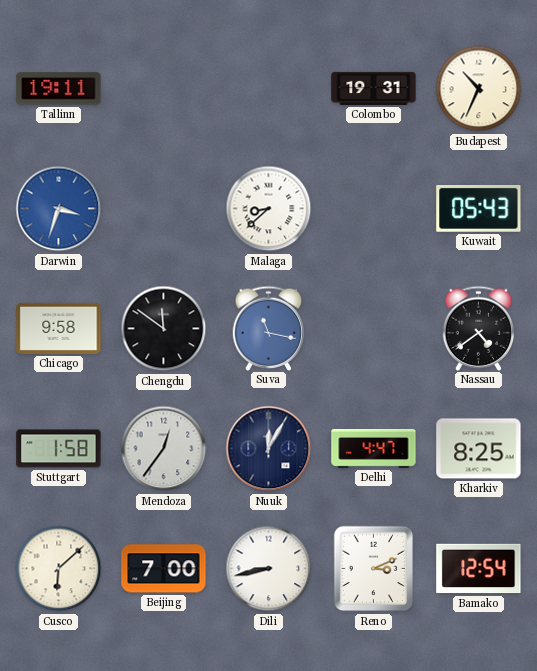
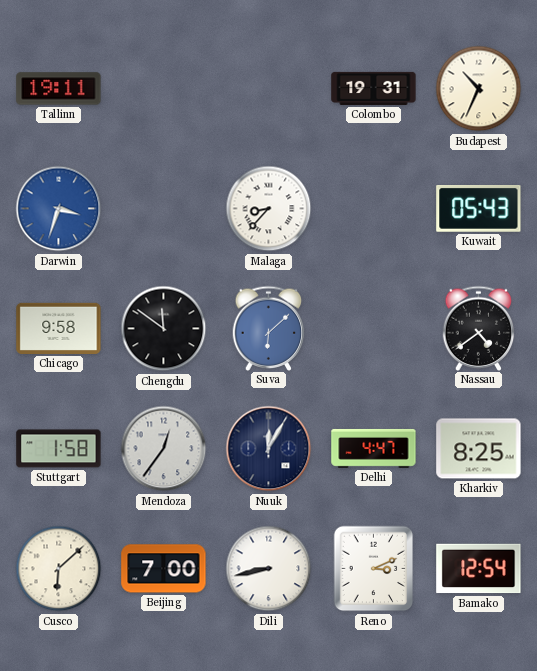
Malaga: 8:38 -> 8:37
Suva: 11:17 -> 6:08
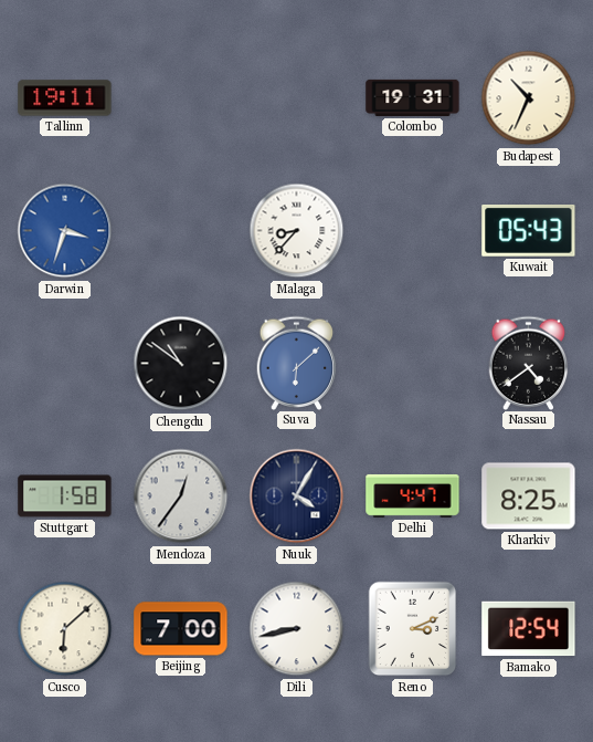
Chicago: 9:58 -> none
Chengdu: 11:51 -> 10:51
Nuuk: 12:05 -> 4:05
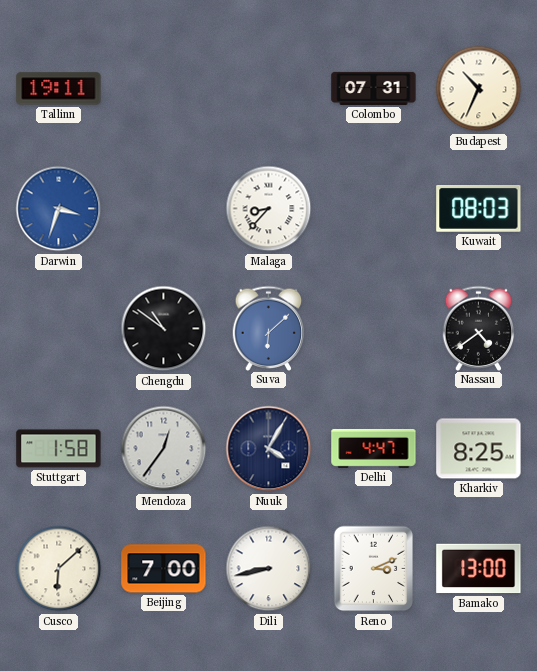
Colombo: 19:31 -> 07:31
Kuwait: 05:43 -> 08:03
Bamako: 12:54 -> 13:00
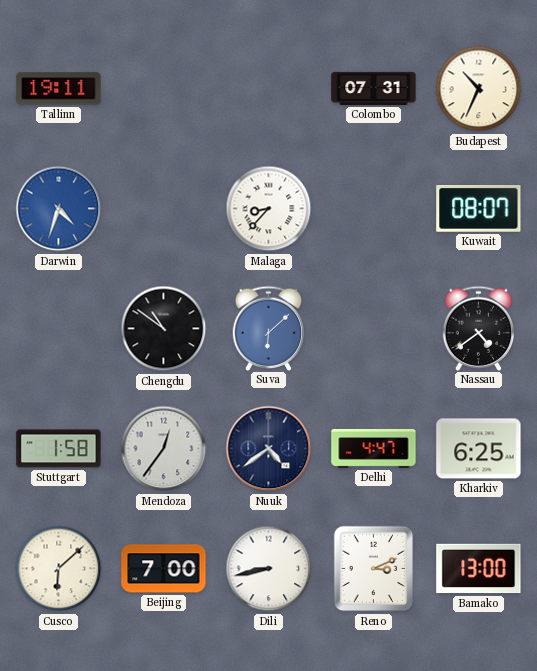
Darwin: 3:33 -> 4:33
Kuwait: 08:03 -> 08:07
Nuuk: 4:05 -> 4:39
Kharkiv: 8:25 -> 6:25
